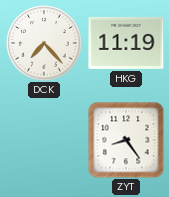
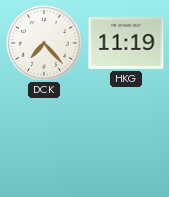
ZYT: 8:24 -> none
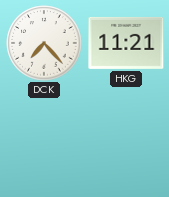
HKG: 11:19 -> 11:21
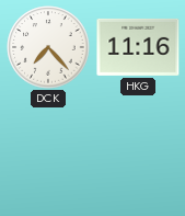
HKG: 11:21 -> 11:16
